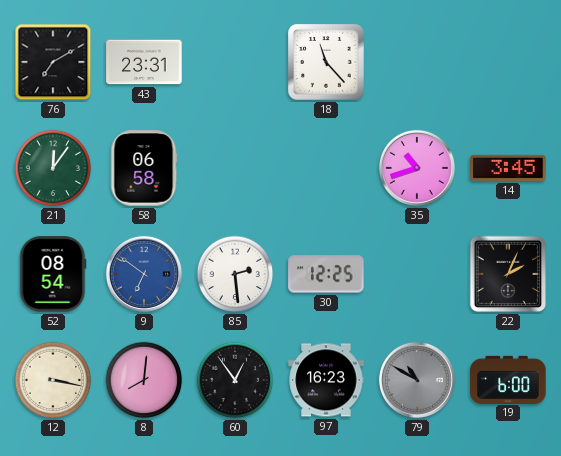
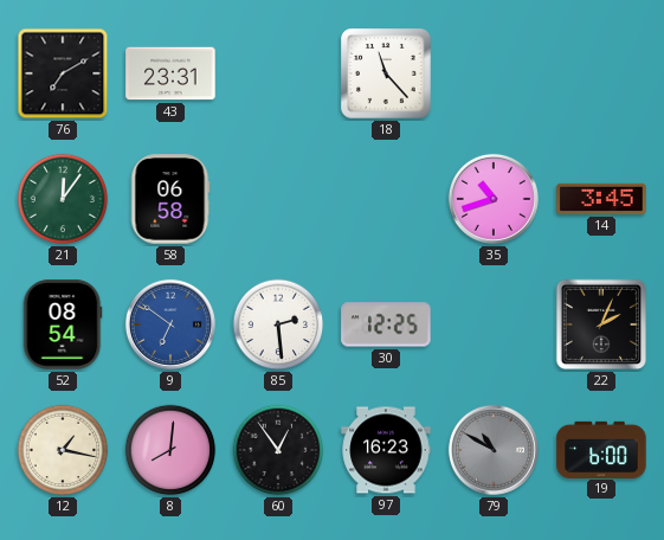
12: 3:17 -> 1:17
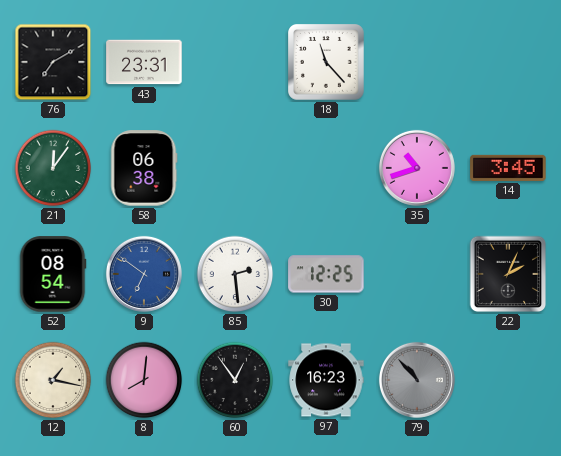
58: 06:58 -> 06:38
79: 10:50 -> 10:53
19: 6:00 -> none
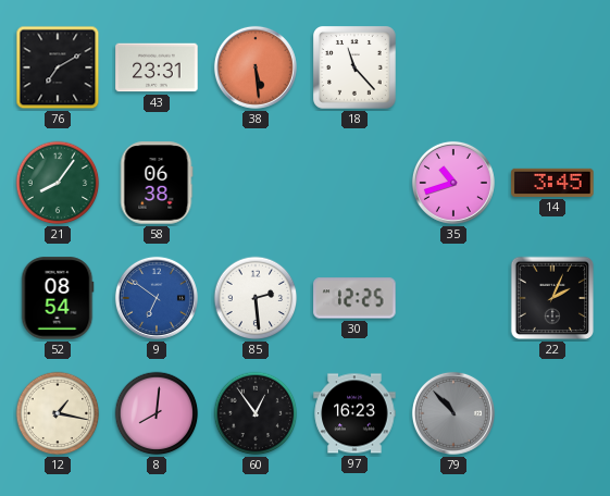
38: none -> 5:29
21: 12:06 -> 8:06
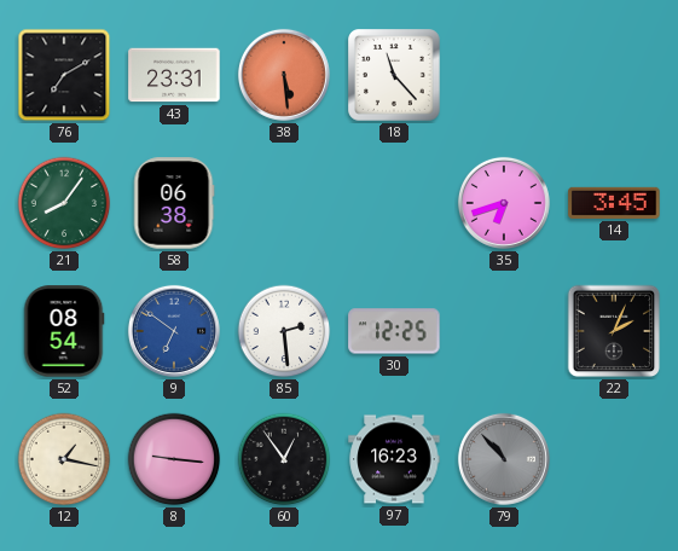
35: 10:42 -> 6:42
8: 8:01 -> 9:16
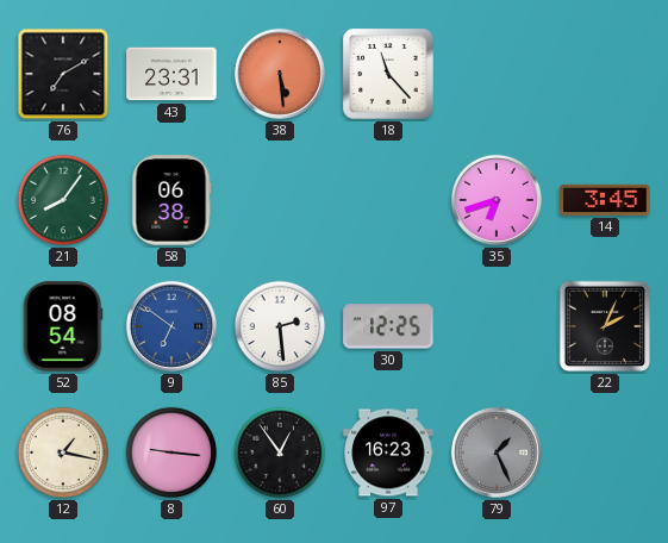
79: 10:53 -> 1:26
